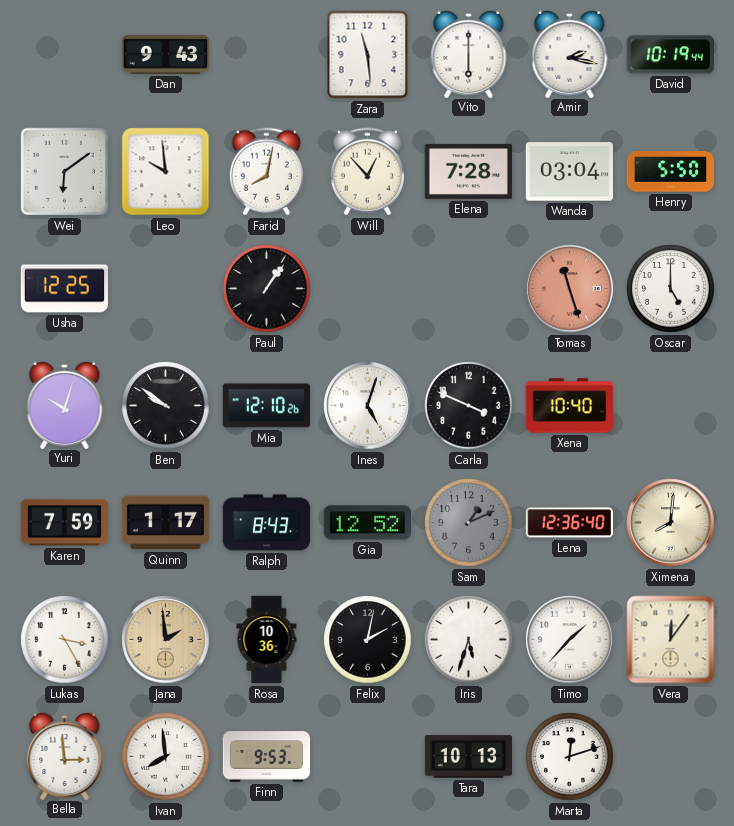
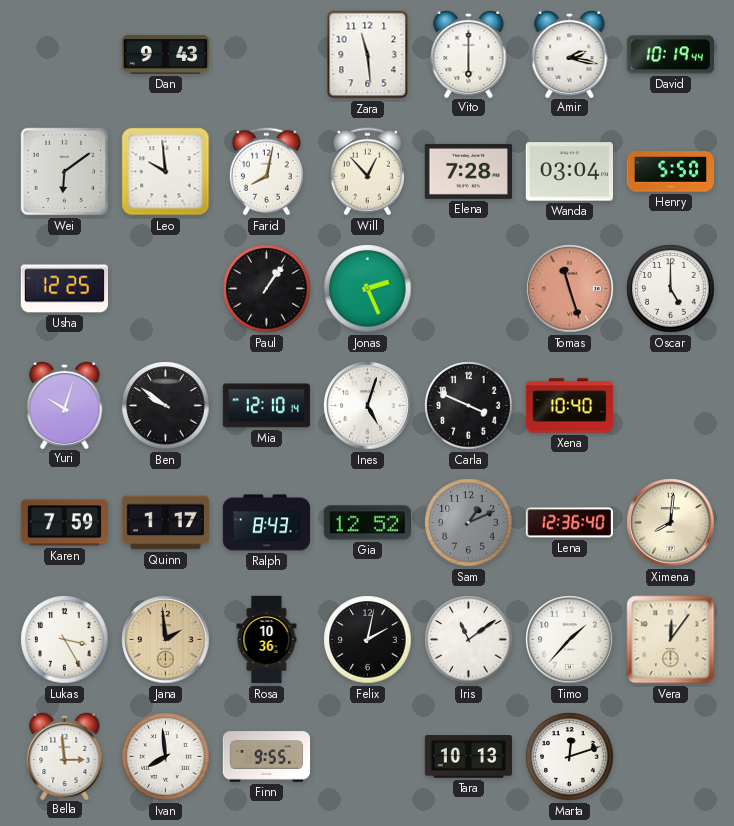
Jonas: none -> 2:26
Mia: 12:10:26 -> 12:10:14
Iris: 5:33 -> 11:09
Finn: 9:53 -> 9:55
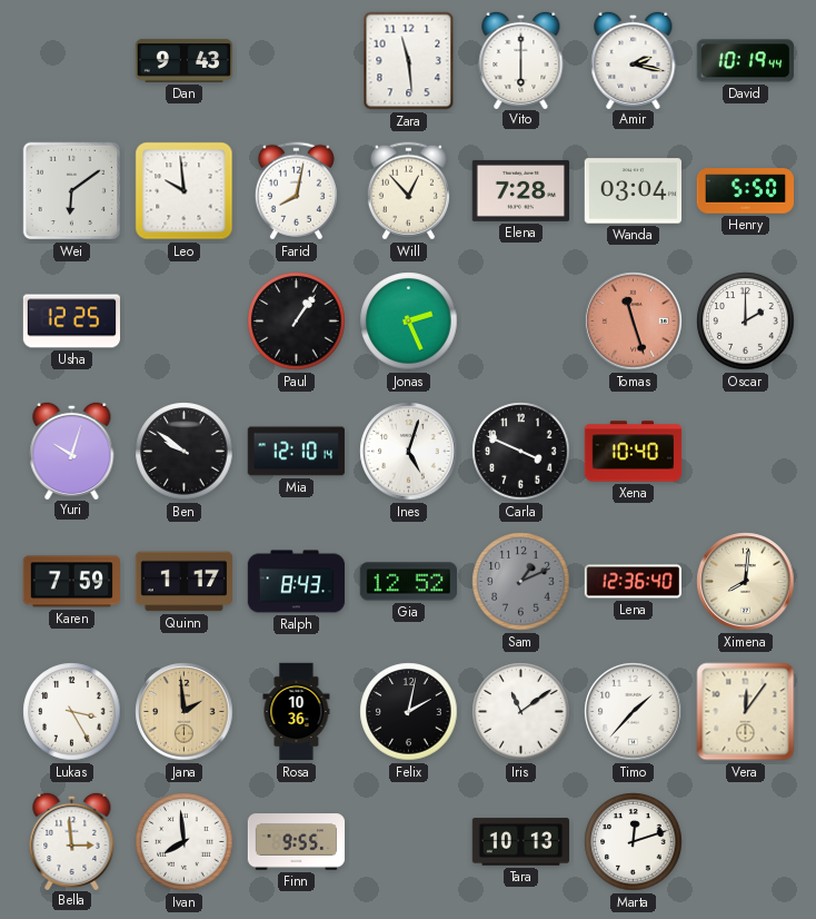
Oscar: 5:00 -> 2:00
